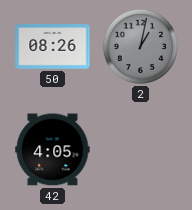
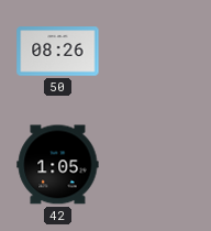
2: 1:02 -> none
42: 4:05 -> 1:05
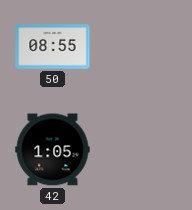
50: 08:26 -> 08:55
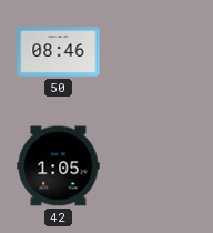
50: 08:55 -> 08:46
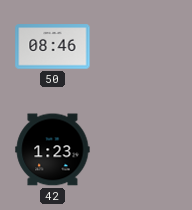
42: 1:05 -> 1:23
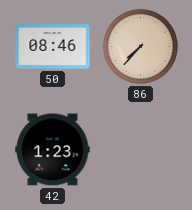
86: none -> 7:37
